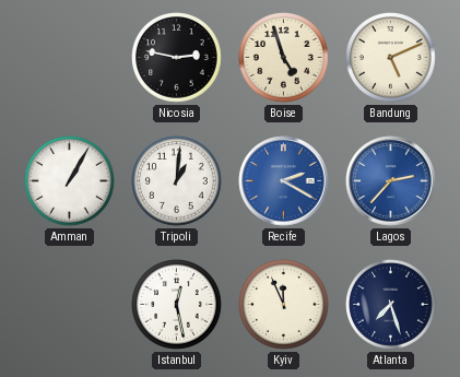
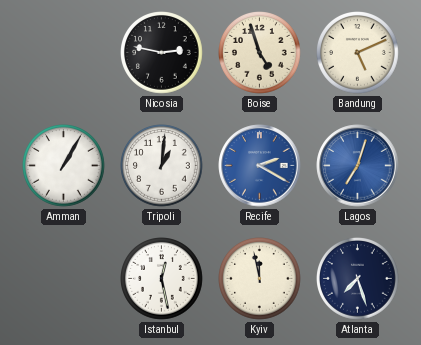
Lagos: 2:37 -> 7:03
Kyiv: 11:56 -> 11:58
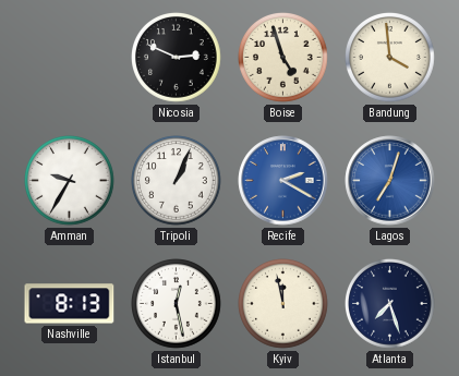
Nicosia: 2:47 -> 2:49
Bandung: 5:11 -> 3:59
Amman: 1:05 -> 9:35
Tripoli: 1:01 -> 1:04
Nashville: none -> 8:13
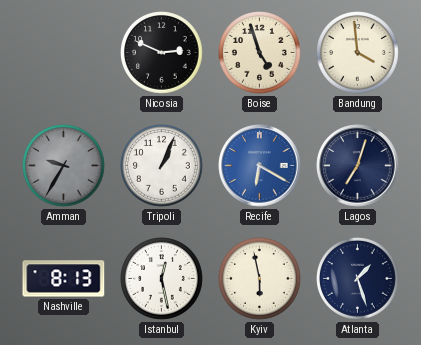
Amman dial: white -> grey
Recife: 2:20 -> 6:20
Lagos dial: blue -> navy
Kyiv: 11:58 -> 5:58
Atlanta: 7:27 -> 1:27
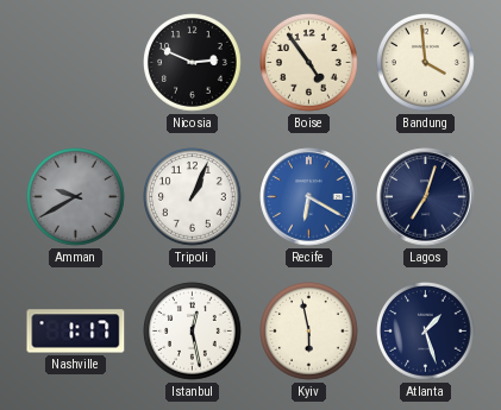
Boise: 4:57 -> 4:54
Amman: 9:35 -> 9:40
Nashville: 8:13 -> 1:17
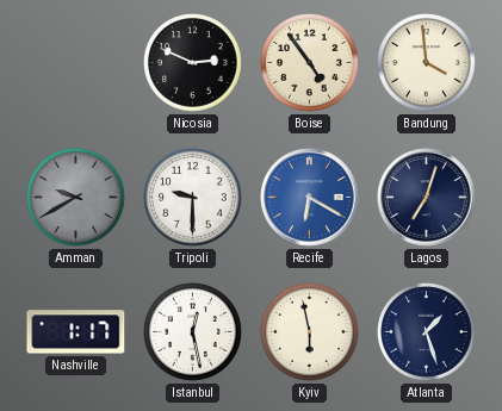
Tripoli: 1:04 -> 9:30
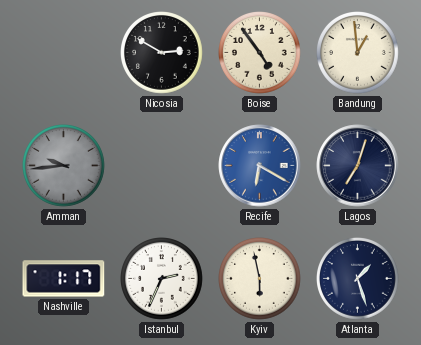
Nicosia: 2:49 -> 2:50
Bandung: 3:59 -> 12:59
Amman: 9:40 -> 9:44
Tripoli: 9:30 -> none
Istanbul: 12:28 -> 2:34
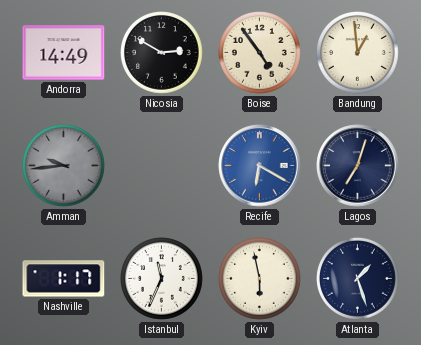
Andorra: none -> 14:49
Istanbul: 2:34 -> 11:34
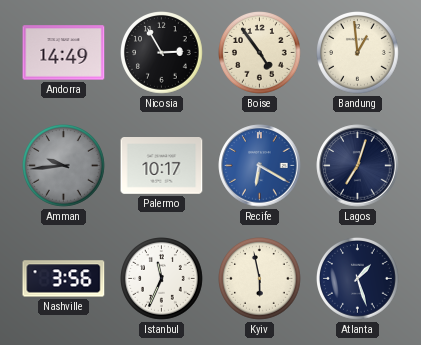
Nicosia: 2:50 -> 2:55
Palermo: none -> 10:17
Nashville: 1:17 -> 3:56
